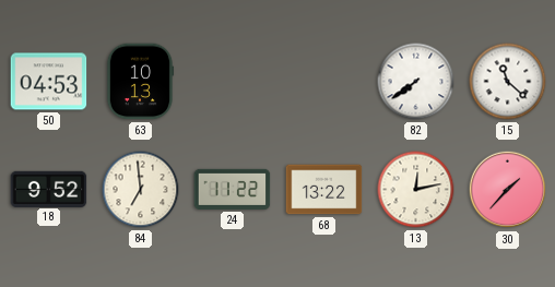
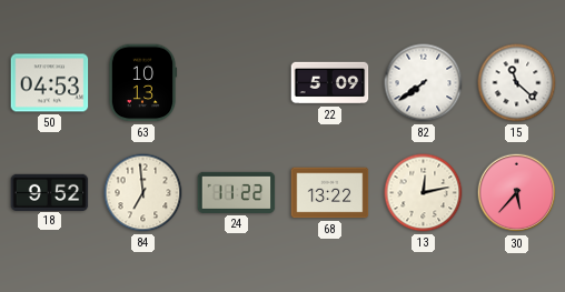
22: none -> 5:09
30: 1:37 -> 5:37
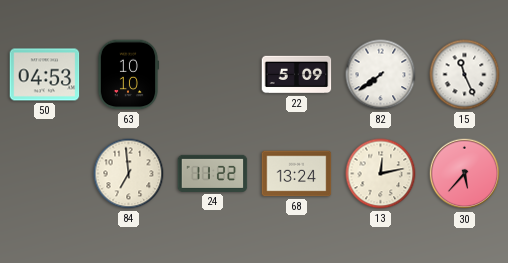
63: 10:13 -> 10:10
15: 11:22 -> 11:26
18: 9:52 -> none
68: 13:22 -> 13:24
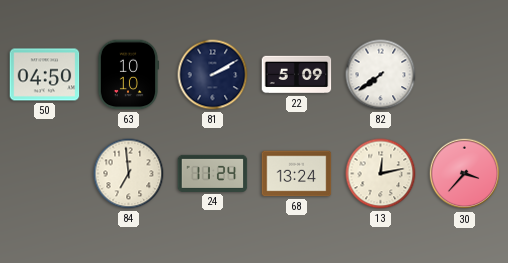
50: 04:53 -> 04:50
81: none -> 2:10
15: 11:26 -> none
24: 11:22 -> 11:24
30: 5:37 -> 3:37
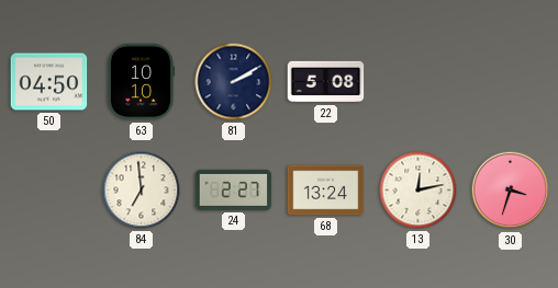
22: 5:09 -> 5:08
82: 7:39 -> none
24: 11:24 -> 2:27
30: 3:37 -> 3:33
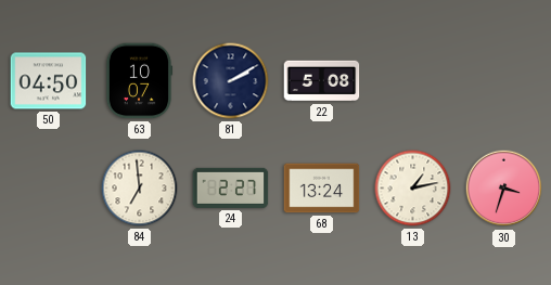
63: 10:10 -> 10:07
13: 12:13 -> 1:13
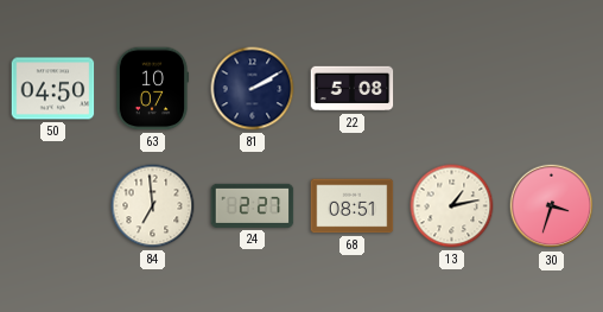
68: 13:24 -> 08:51
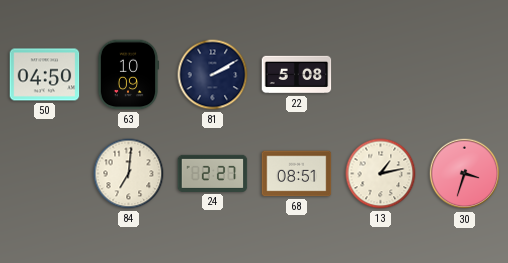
63: 10:07 -> 10:09
84: 6:59 -> 7:01
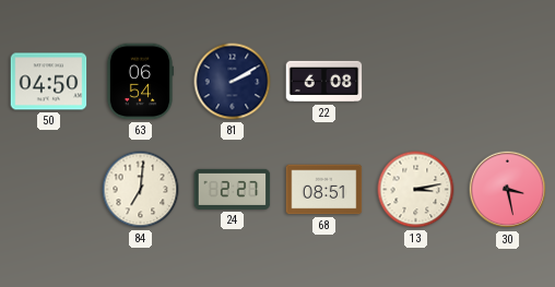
63: 10:09 -> 06:54
22: 5:08 -> 6:08
13: 1:13 -> 3:13
30: 3:33 -> 3:28
